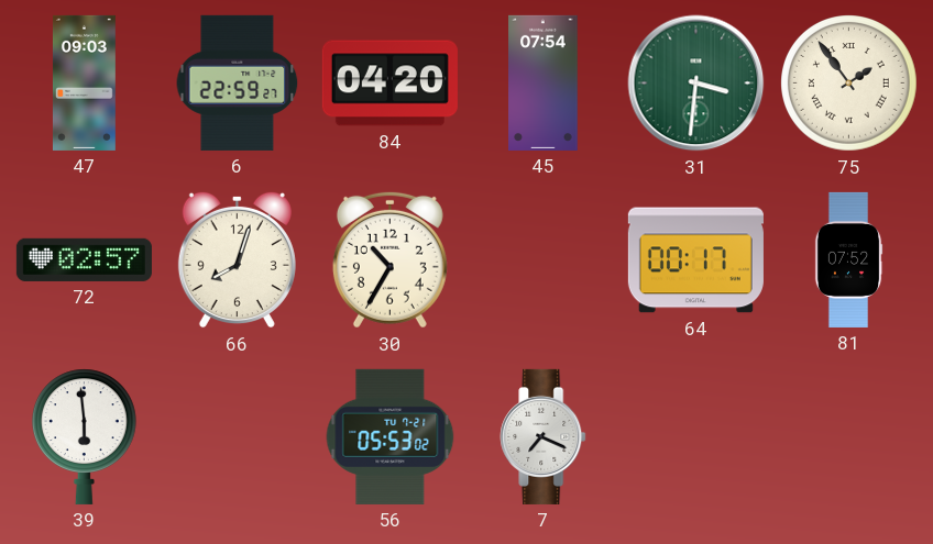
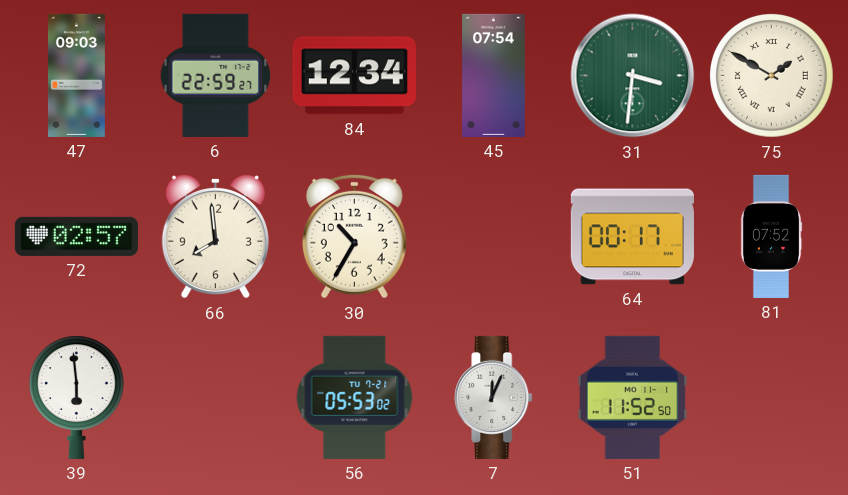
84: 04:20 -> 12:34
75: 1:54 -> 1:50
66: 8:03 -> 7:59
7: 7:19 -> 12:04
51: none -> 11:52
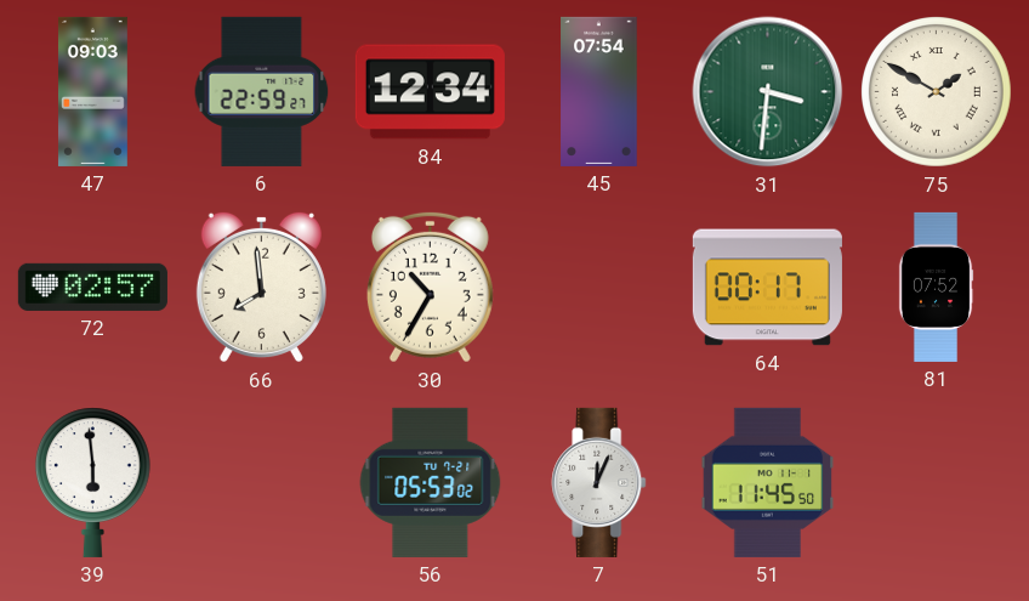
51: 11:52 -> 11:45
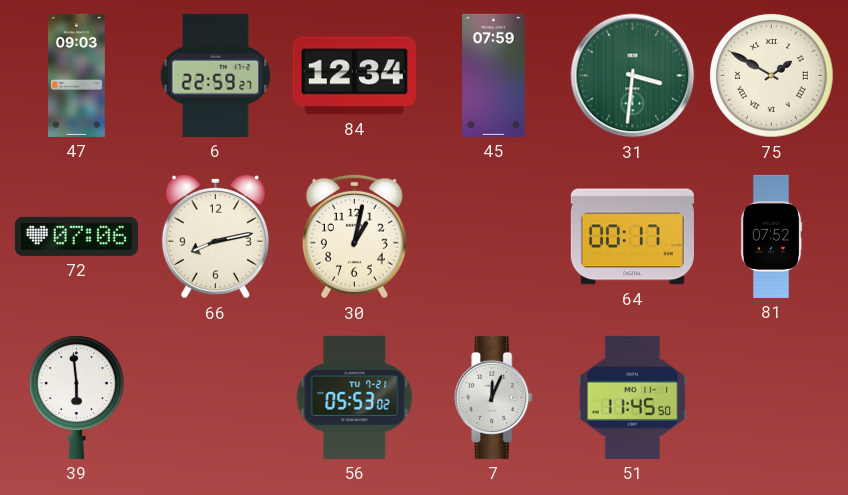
45: 07:54 -> 07:59
72: 02:57 -> 07:06
66: 7:59 -> 8:13
30: 10:35 -> 1:02
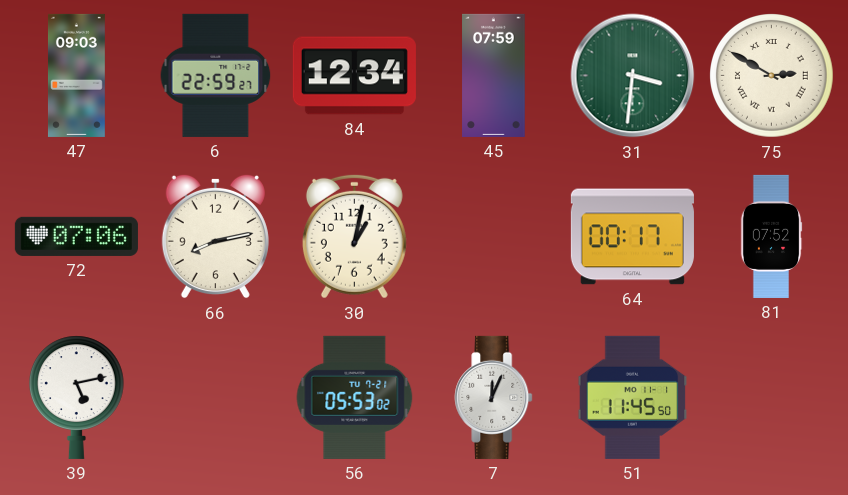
75: 1:50 -> 2:50
39: 5:59 -> 5:13
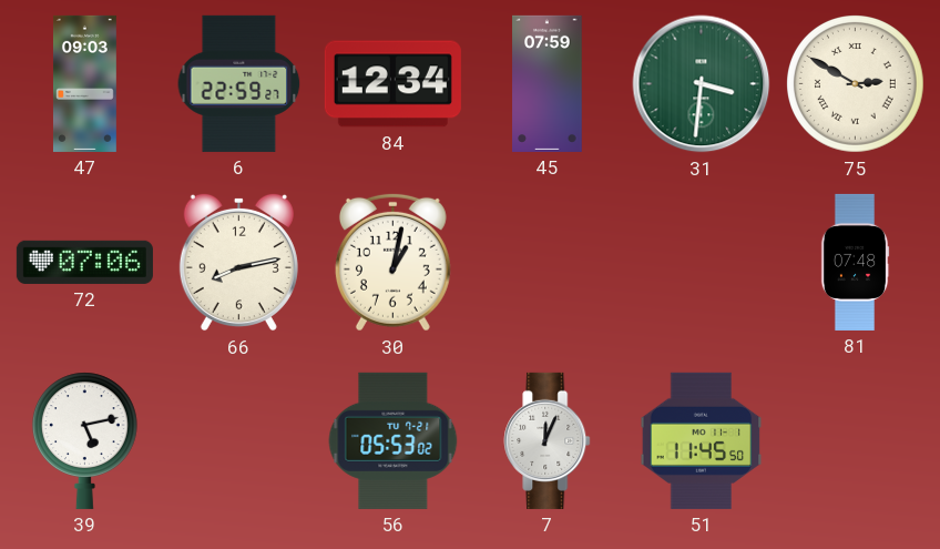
64: 00:17 -> none
81: 07:52 -> 07:48
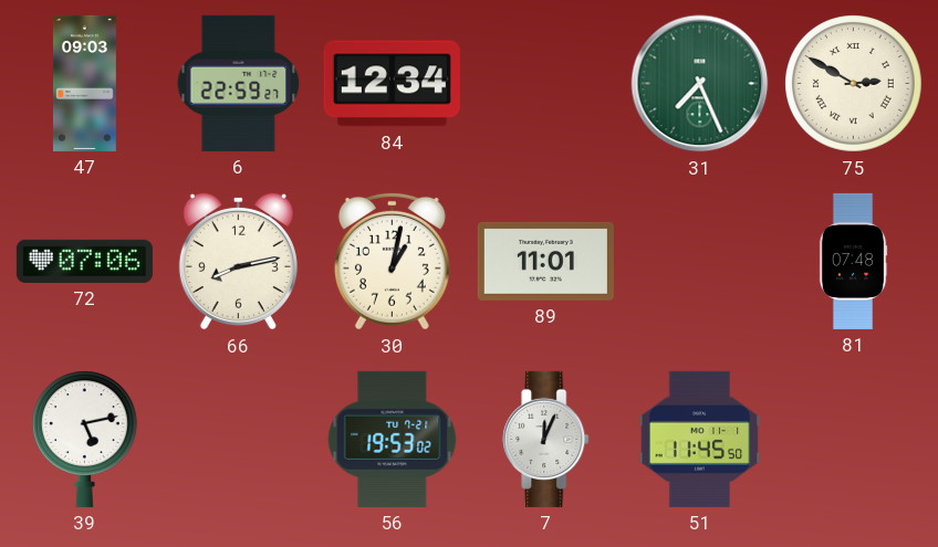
45: 07:59 -> none
31: 3:31 -> 7:26
89: none -> 11:01
56: 05:53 -> 19:53
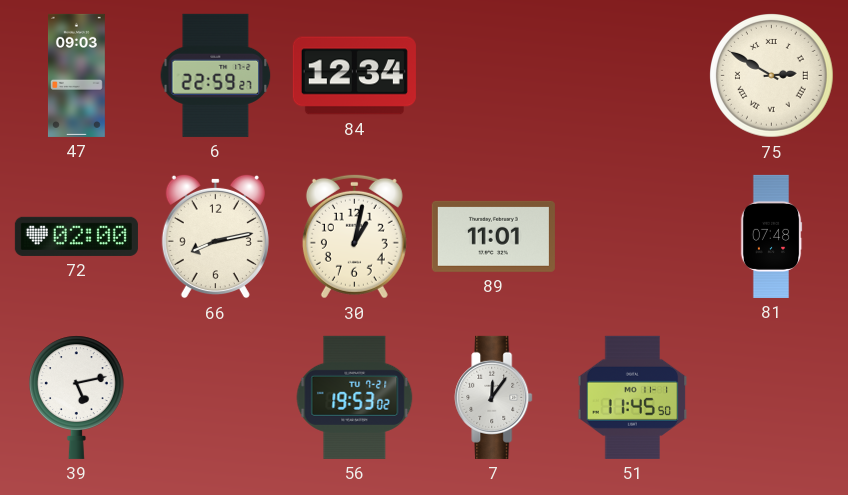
31: 7:26 -> none
72: 07:06 -> 02:00
7: 12:04 -> 12:06
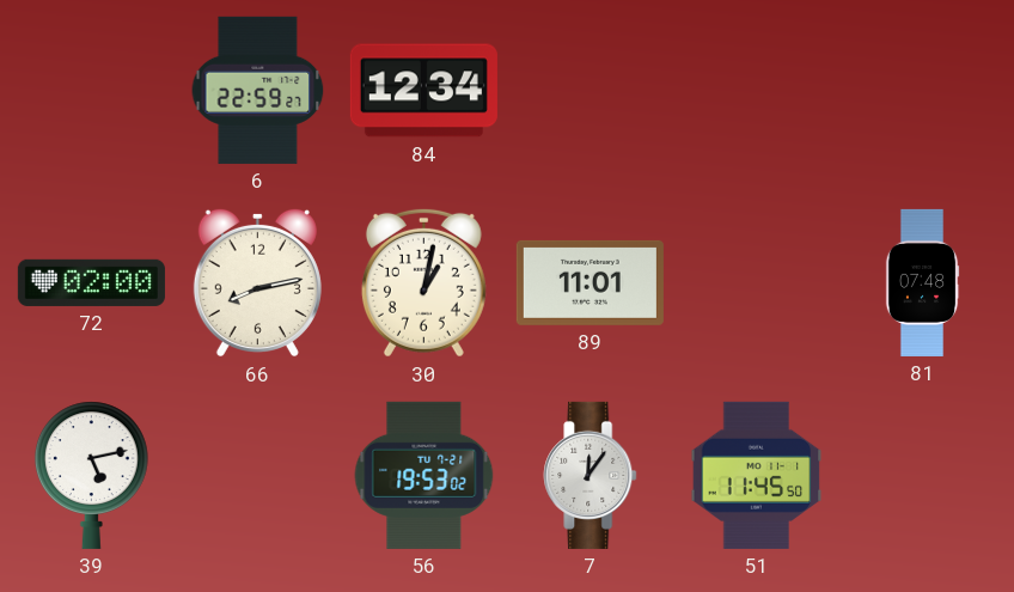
47: 09:03 -> none
75: 2:50 -> none
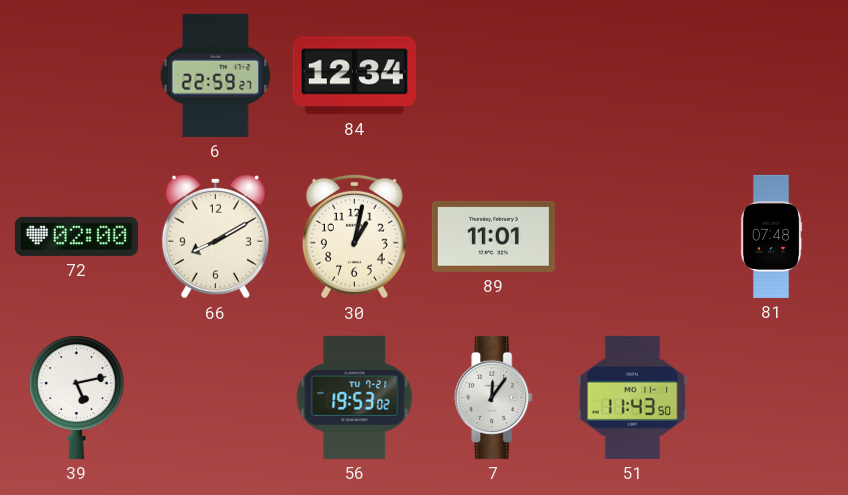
66: 8:13 -> 8:10
51: 11:45 -> 11:43
